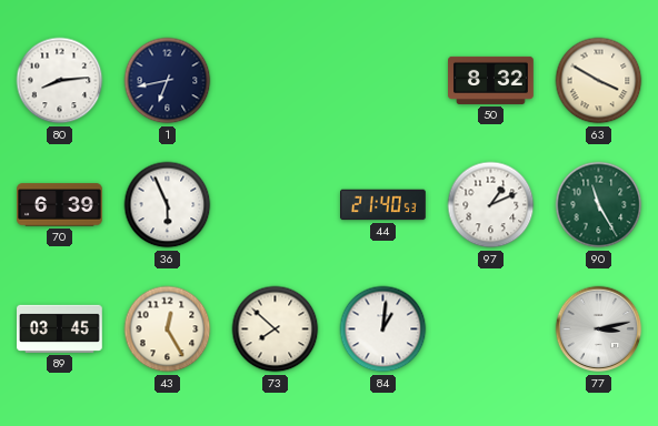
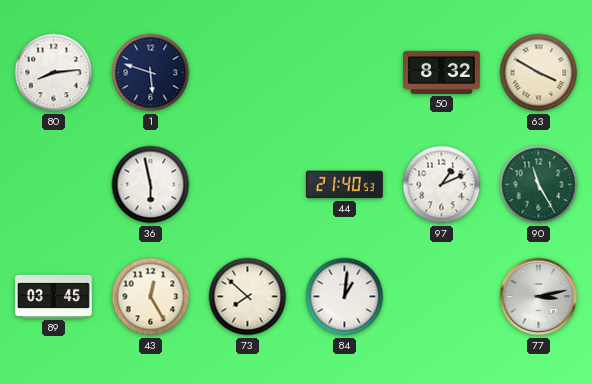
1: 6:43 -> 5:48
70: 6:39 -> none
36: 5:56 -> 5:58
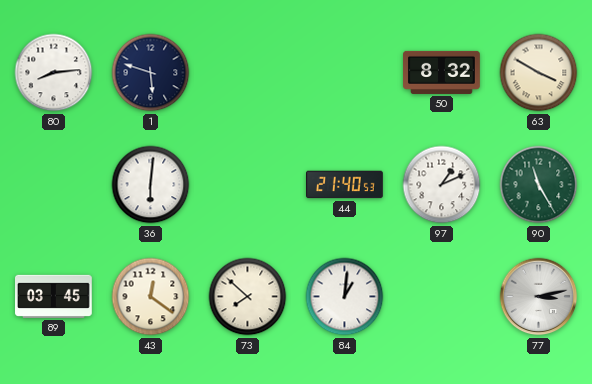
36: 5:58 -> 6:01
43: 12:25 -> 12:21
